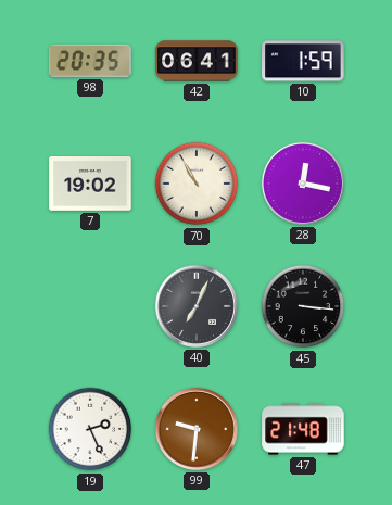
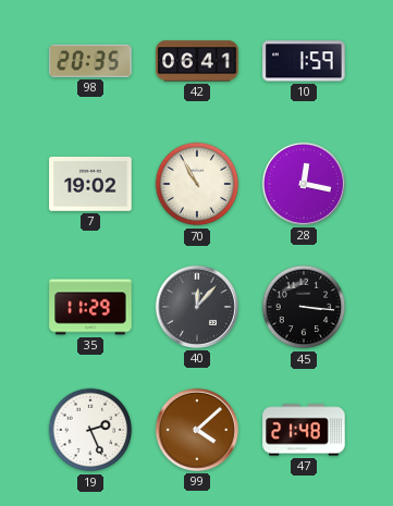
35: none -> 11:29
40: 7:04 -> 12:07
99: 9:31 -> 4:08
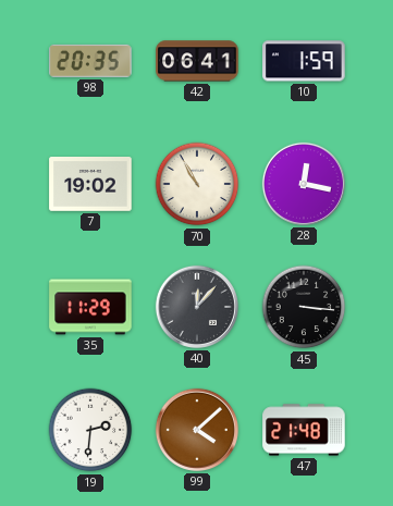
19: 2:26 -> 2:31
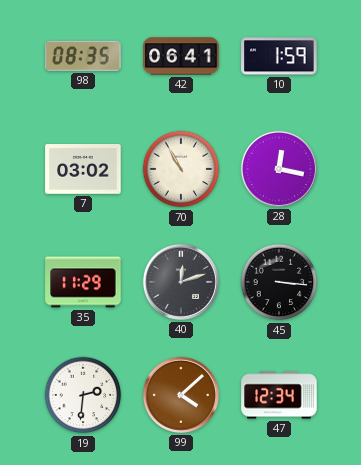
98: 20:35 -> 08:35
7: 19:02 -> 03:02
40: 12:07 -> 12:12
47: 21:48 -> 12:34
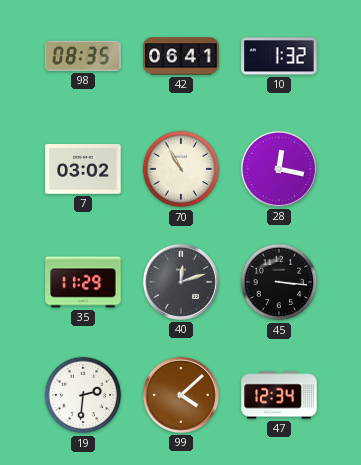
10: 1:59 -> 1:32
